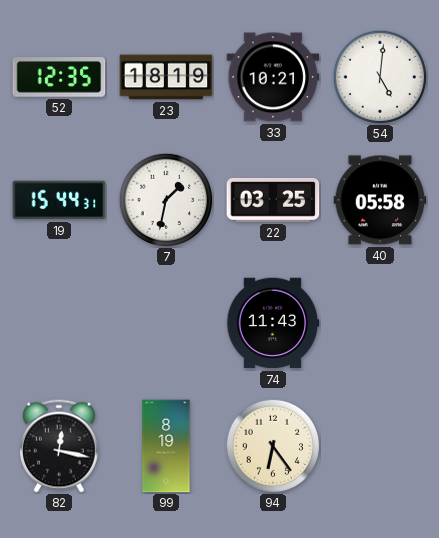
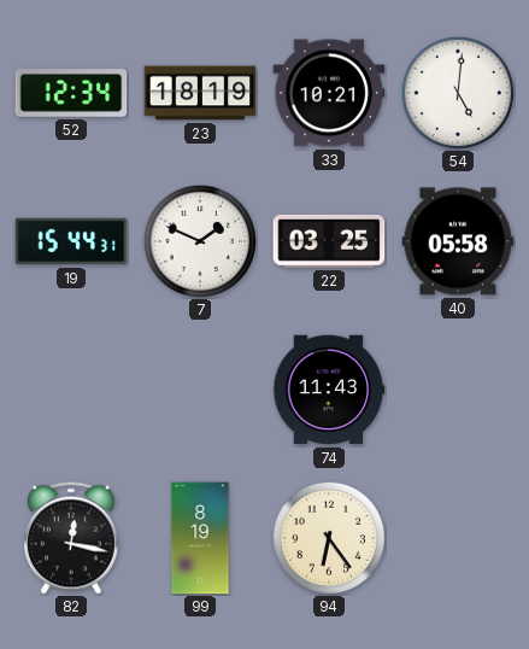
52: 12:35 -> 12:34
7: 1:32 -> 1:49
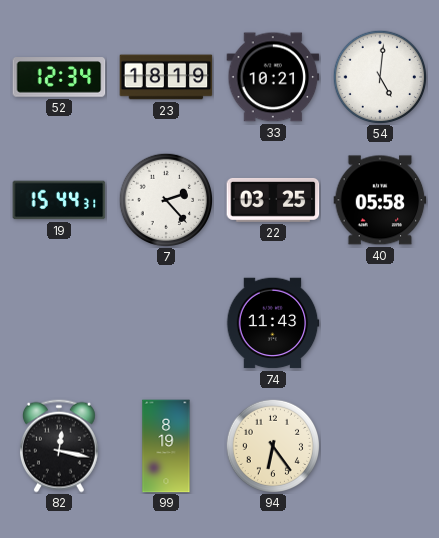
7: 1:49 -> 2:23
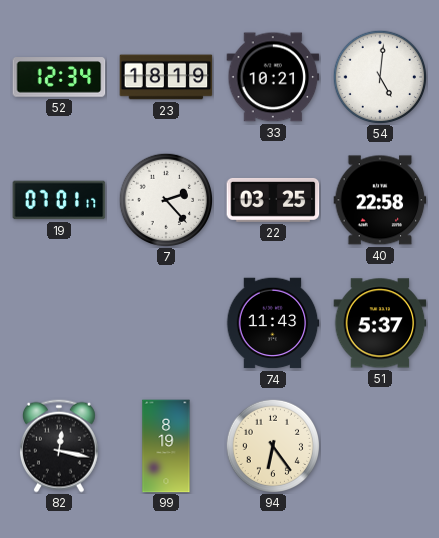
19: 15:44 -> 07:01
40: 05:58 -> 22:58
51: none -> 5:37
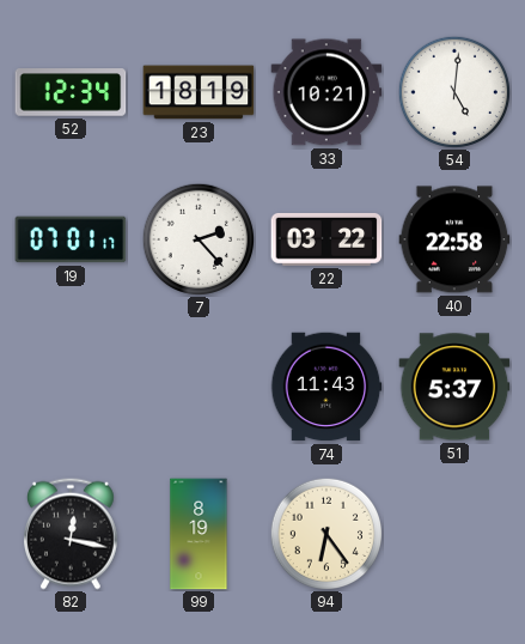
22: 03:25 -> 03:22
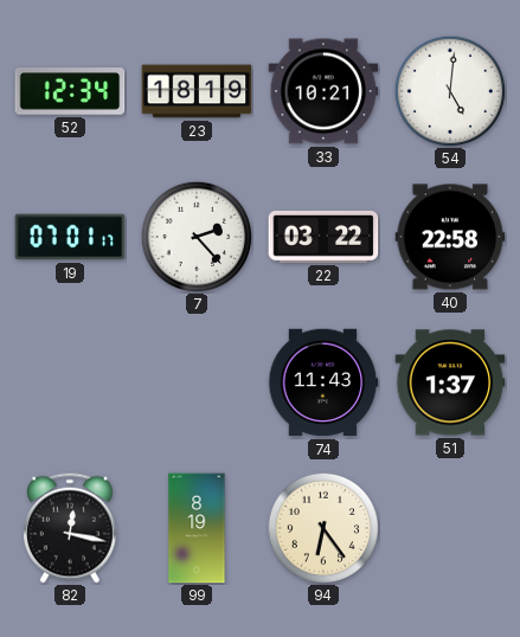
51: 5:37 -> 1:37
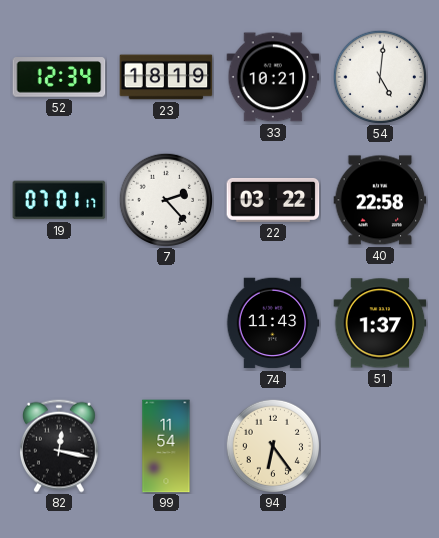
99: 8:19 -> 11:54
